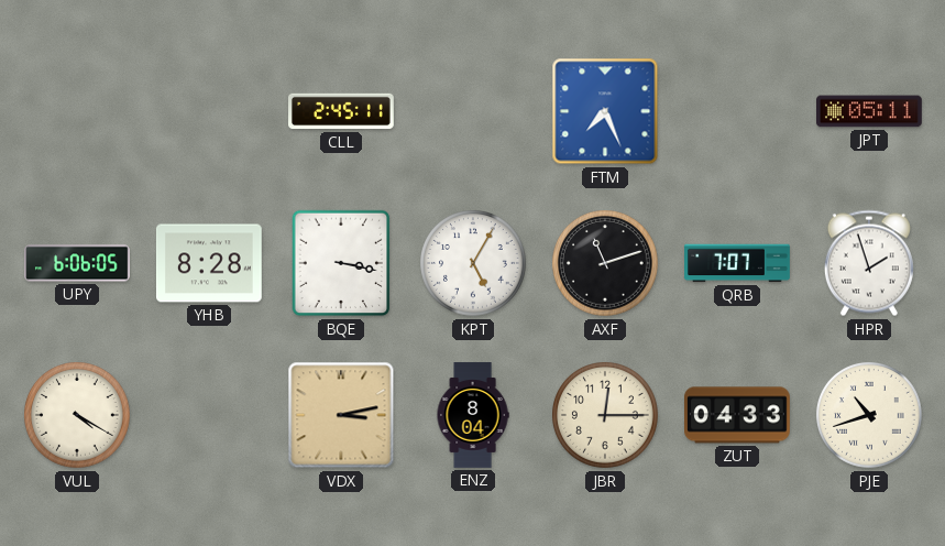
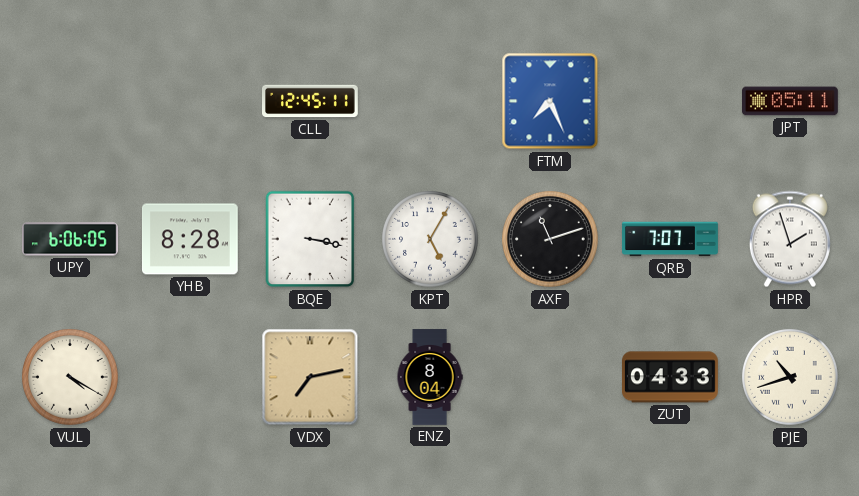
CLL: 2:45 -> 12:45
VDX: 3:13 -> 7:13
JBR: 12:15 -> none
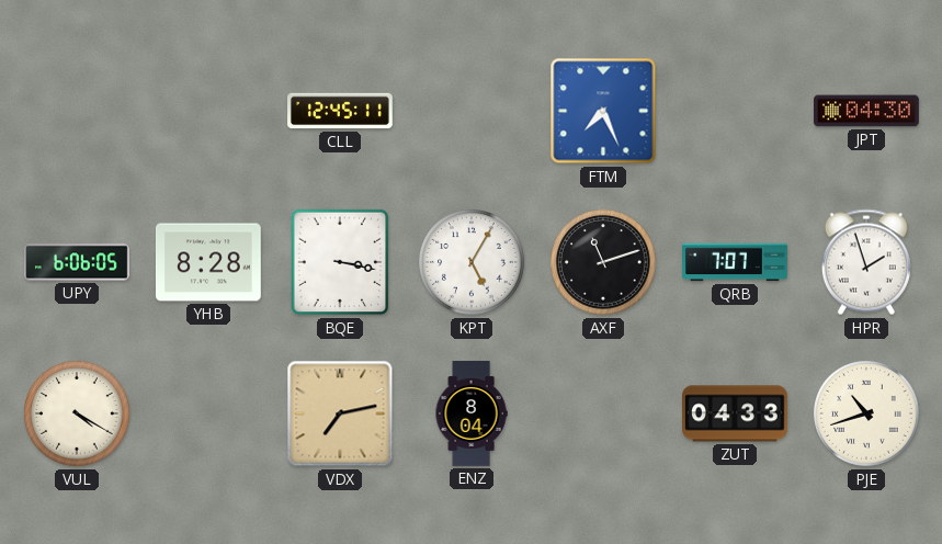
JPT: 05:11 -> 04:30
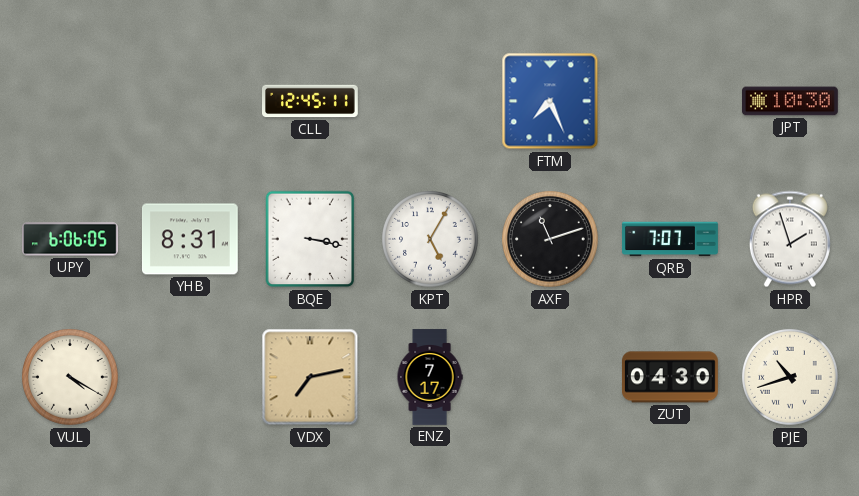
JPT: 04:30 -> 10:30
YHB: 8:28 -> 8:31
ENZ: 8:04 -> 7:17
ZUT: 04:33 -> 04:30
